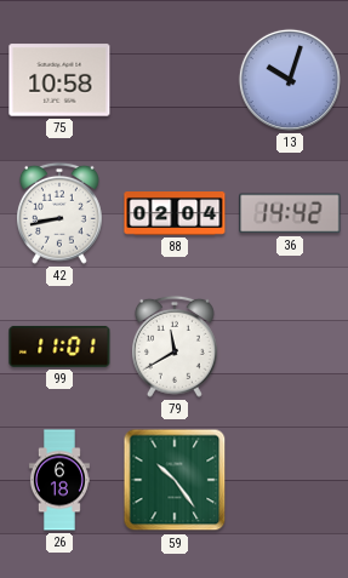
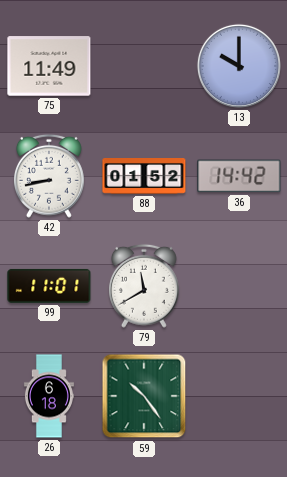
75: 10:58 -> 11:49
13: 10:03 -> 10:00
88: 02:04 -> 01:52
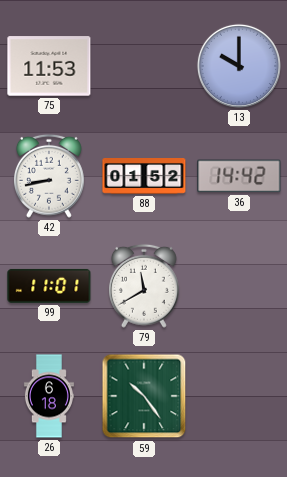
75: 11:49 -> 11:53
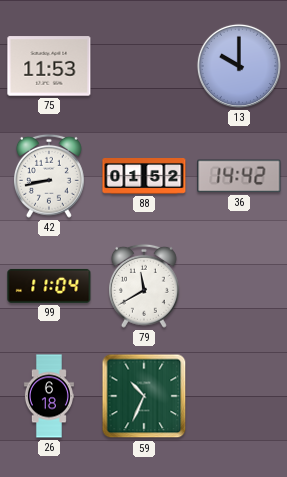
99: 11:01 -> 11:04
59: 10:24 -> 10:34
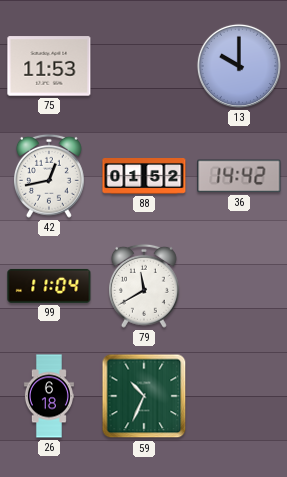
42: 8:43 -> 12:43
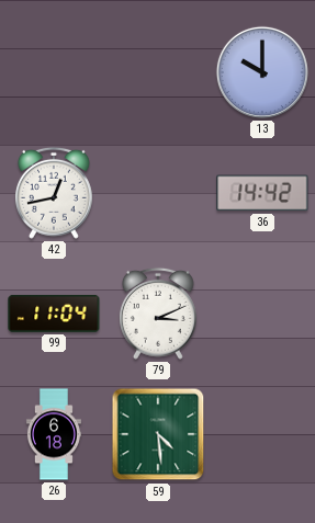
75: 11:53 -> none
88: 01:52 -> none
79: 11:40 -> 3:11
59: 10:34 -> 4:29
